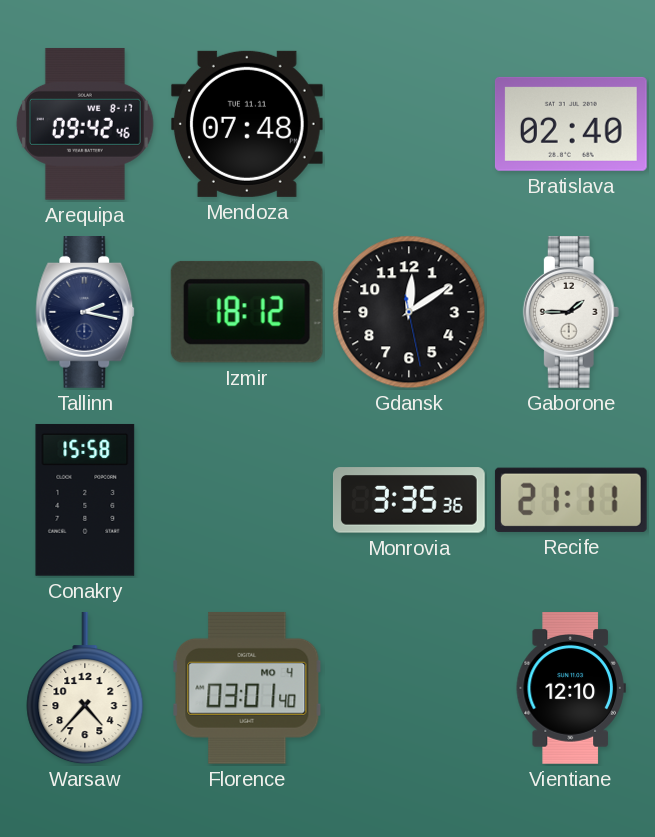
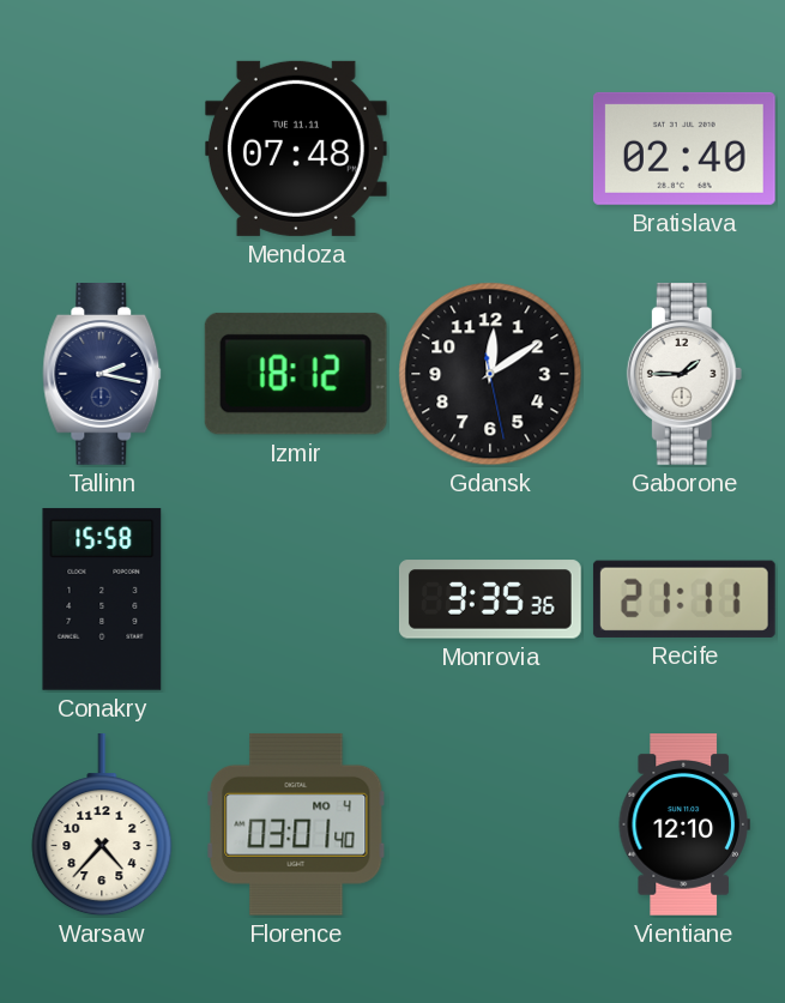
Arequipa: 09:42 -> none
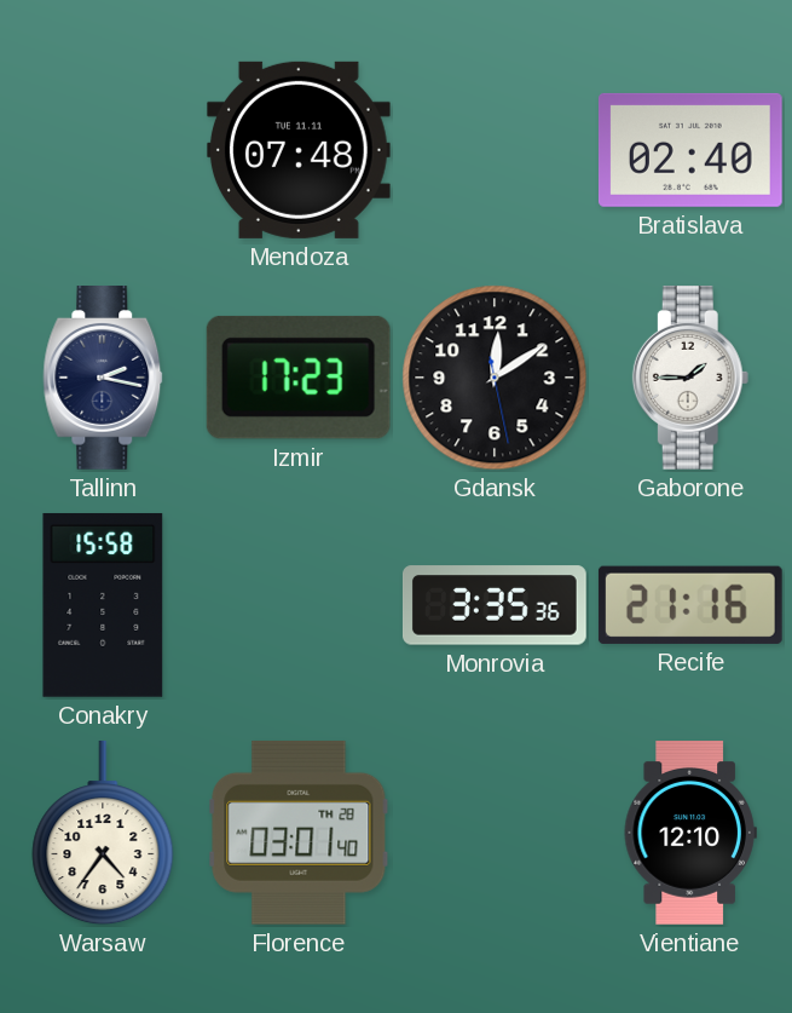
Izmir: 18:12 -> 17:23
Recife: 21:11 -> 21:16
Warsaw: 4:37 -> 4:36
Florence date: MO 4 -> TH 28
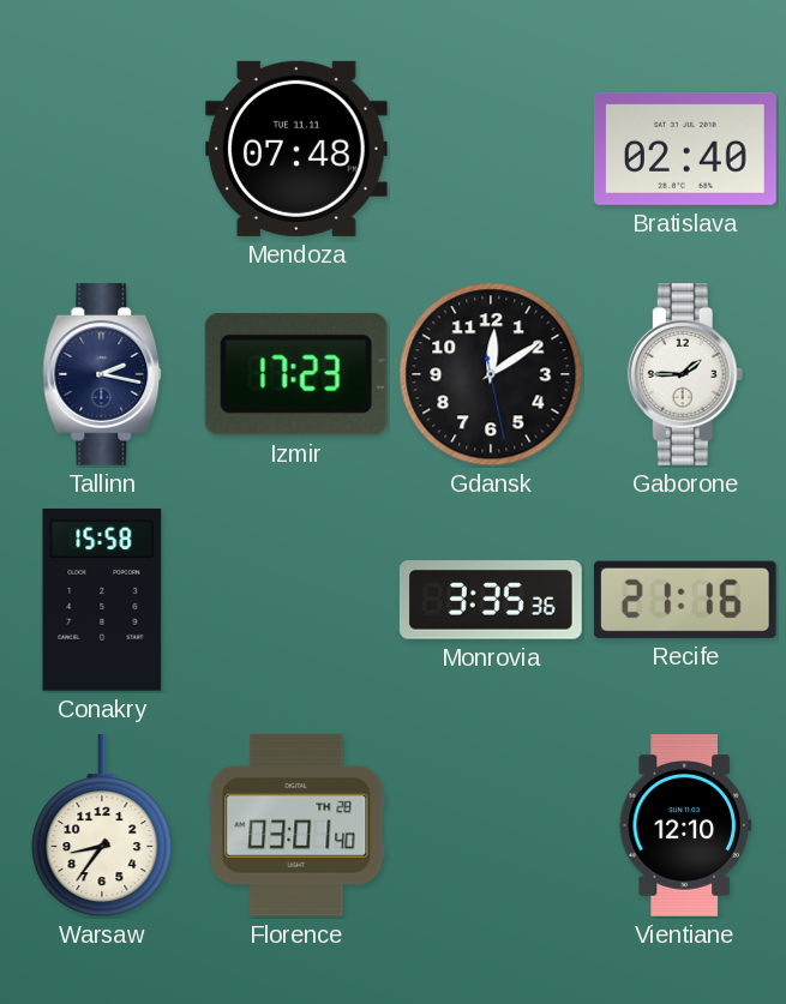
Warsaw: 4:36 -> 8:36
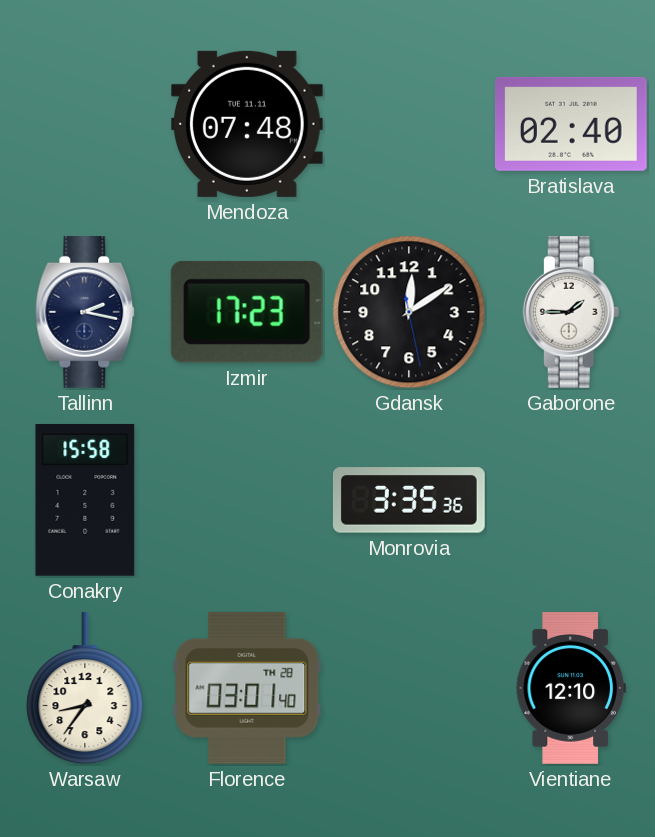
Recife: 21:16 -> none
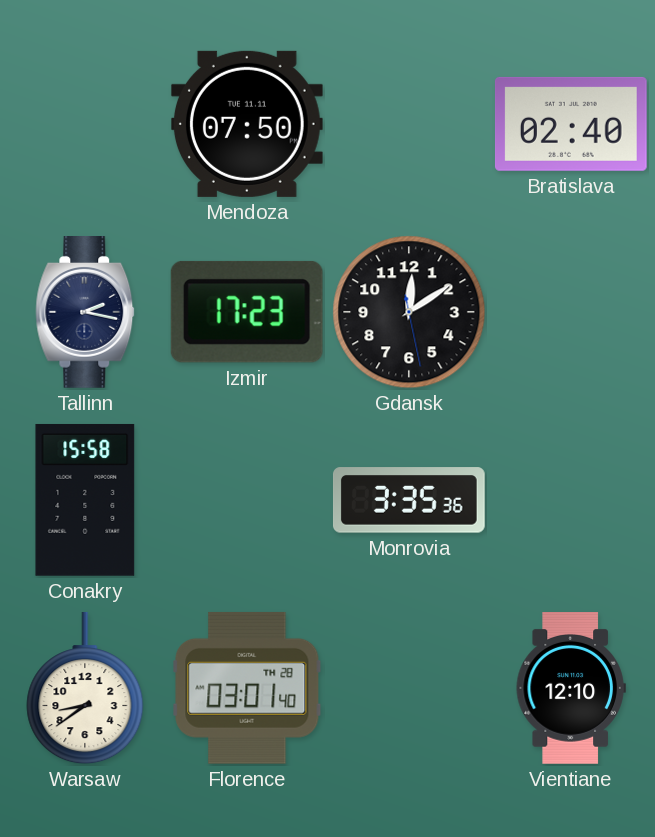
Mendoza: 07:48 -> 07:50
Gaborone: 1:45 -> none
Warsaw: 8:36 -> 8:39
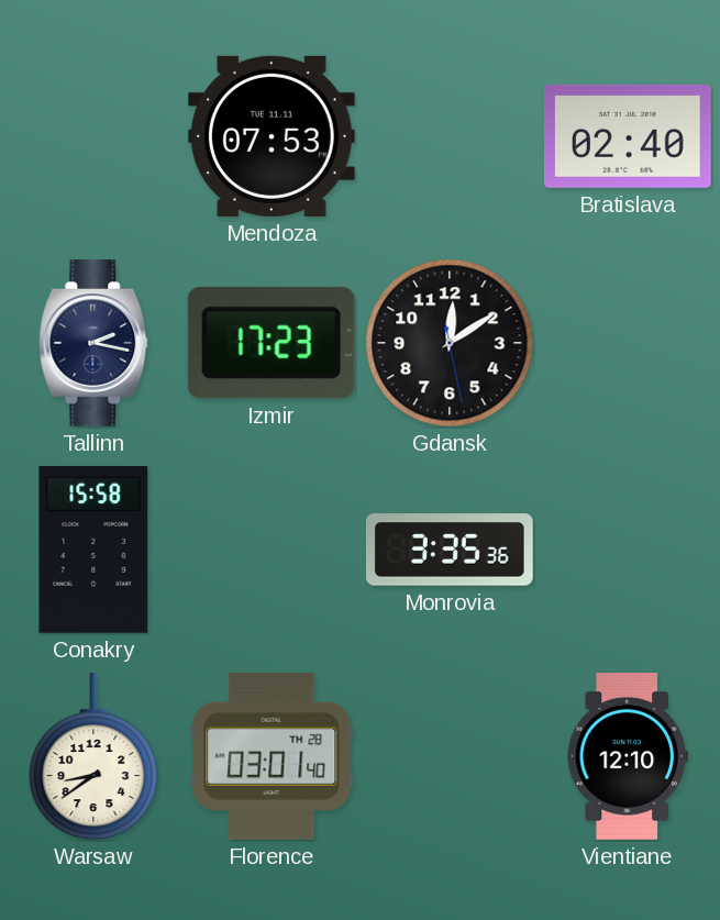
Mendoza: 07:50 -> 07:53
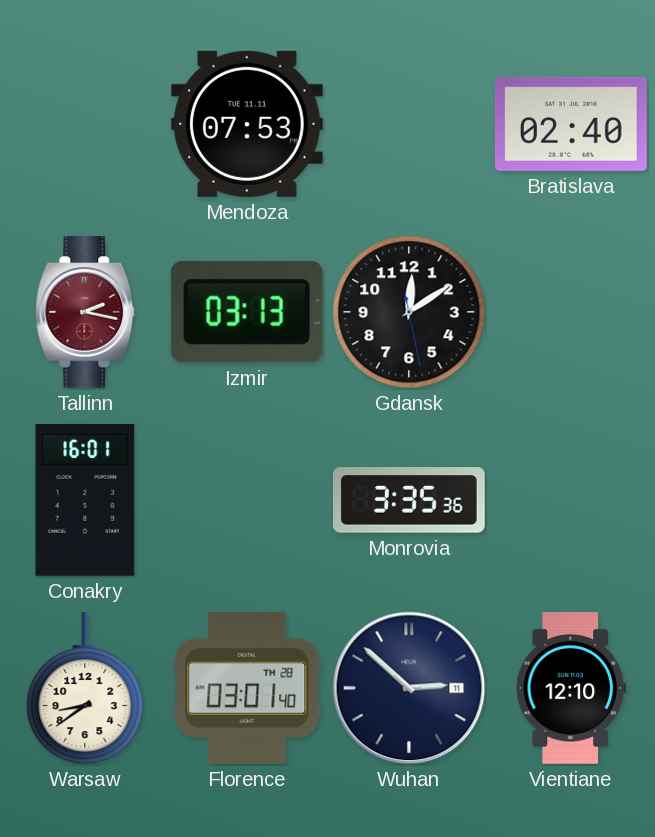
Tallinn dial: navy -> burgundy
Izmir: 17:23 -> 03:13
Conakry: 15:58 -> 16:01
Wuhan: none -> 2:52
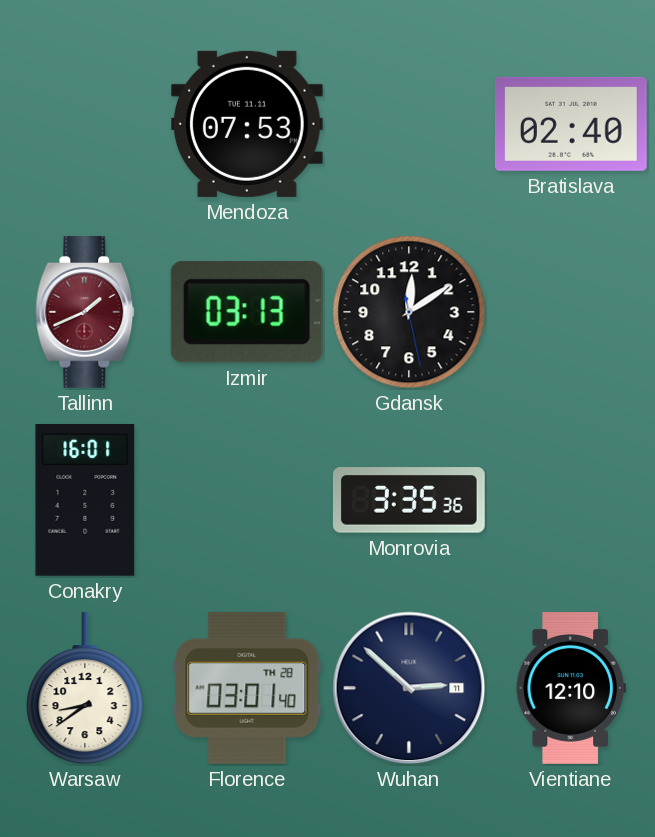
Tallinn: 2:17 -> 1:41
